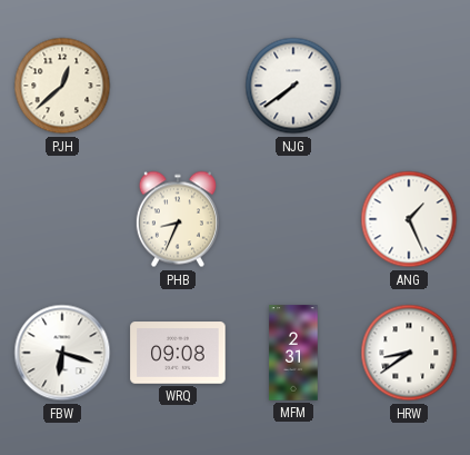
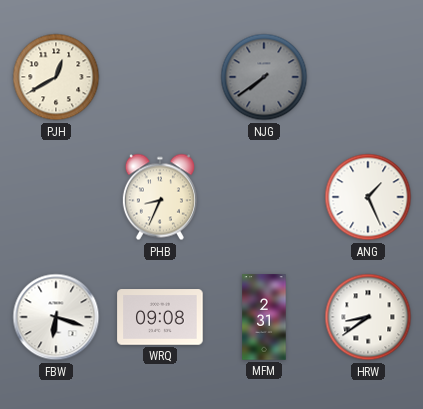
PJH: 12:38 -> 12:40
NJG dial: white -> grey
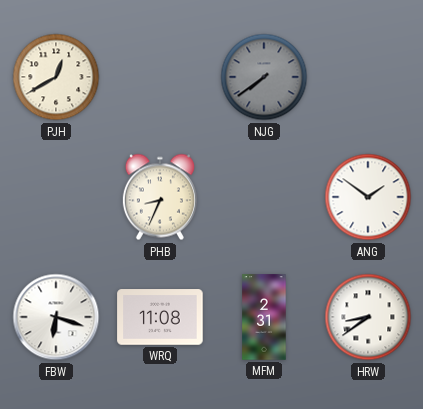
ANG: 1:26 -> 1:51
WRQ: 09:08 -> 11:08
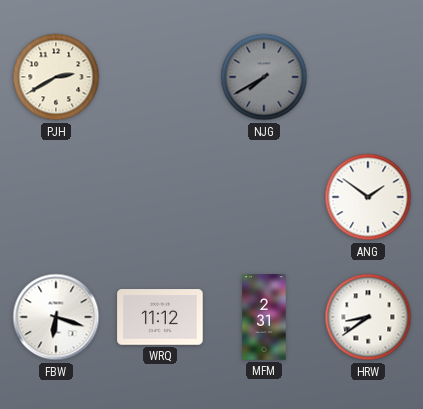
PJH: 12:40 -> 2:40
NJG: 7:39 -> 7:40
PHB: 8:34 -> none
WRQ: 11:08 -> 11:12
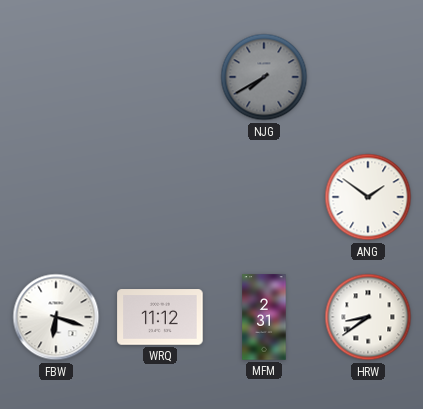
PJH: 2:40 -> none
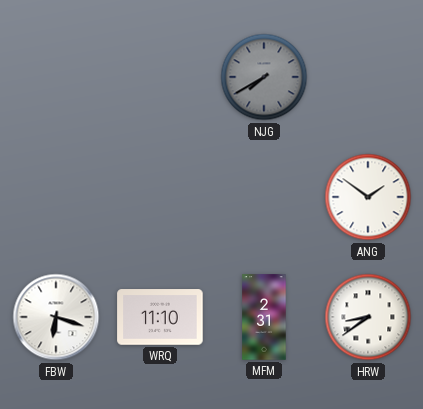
WRQ: 11:12 -> 11:10
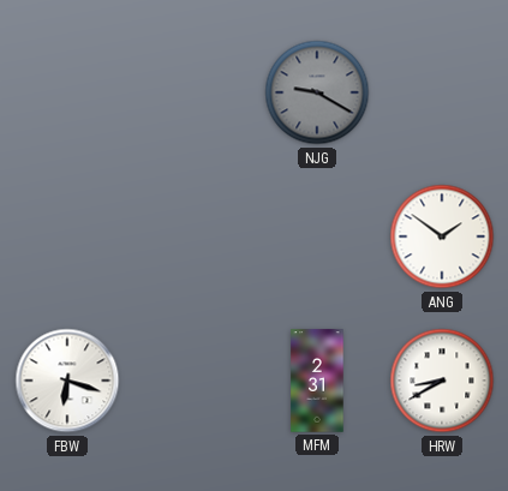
NJG: 7:40 -> 9:20
WRQ: 11:10 -> none
HRW: 8:39 -> 8:40
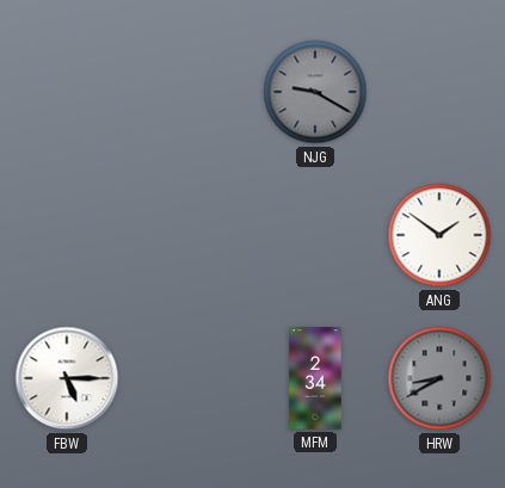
FBW: 6:18 -> 5:15
MFM: 2:31 -> 2:34
HRW dial: white -> grey
